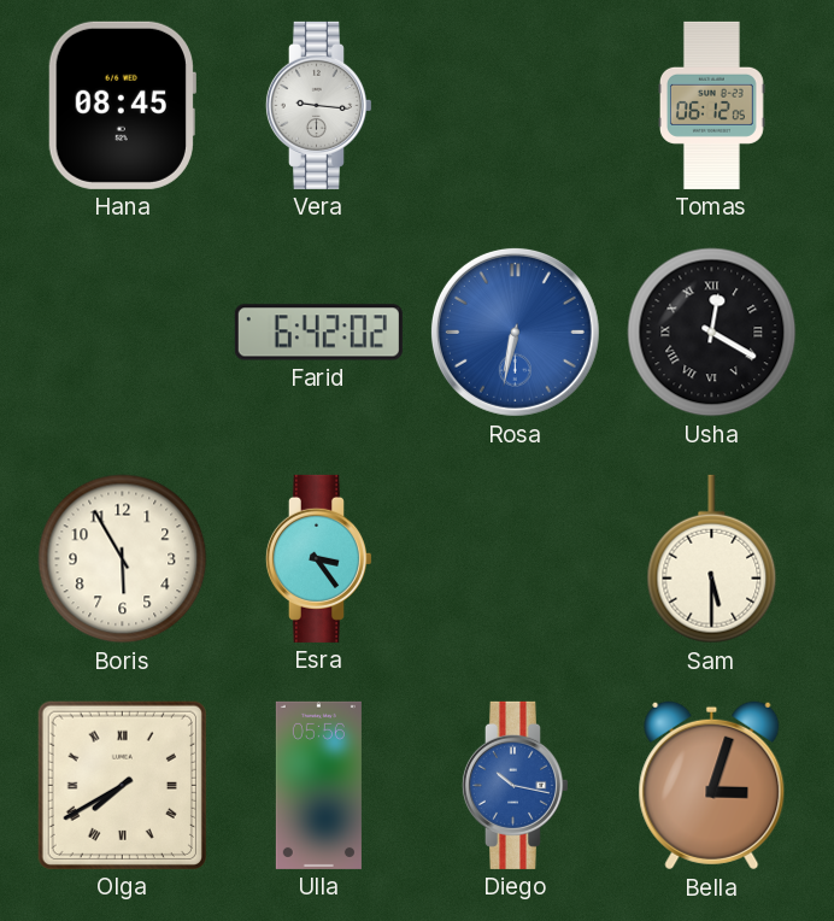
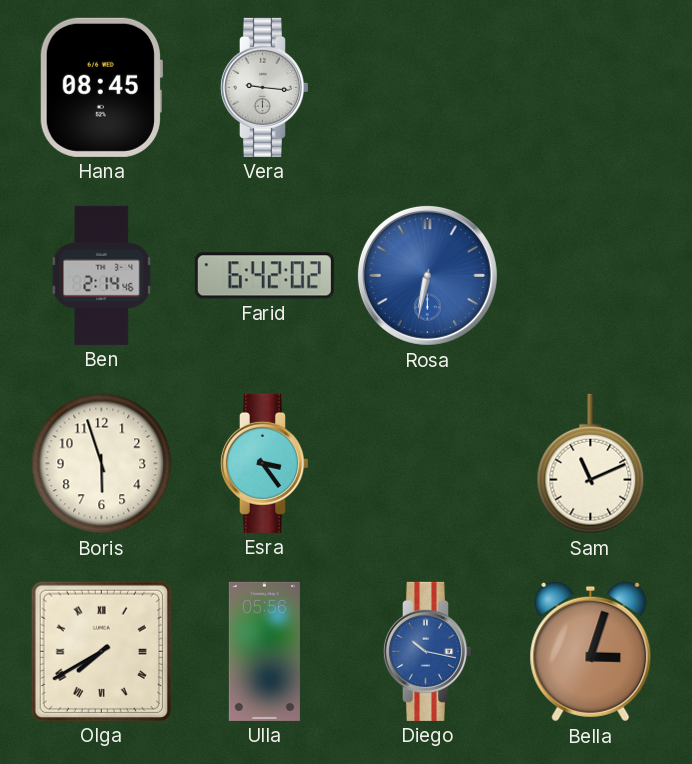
Tomas: 06:12 -> none
Ben: none -> 2:14
Usha: 12:20 -> none
Boris: 5:55 -> 5:57
Sam: 5:30 -> 11:11
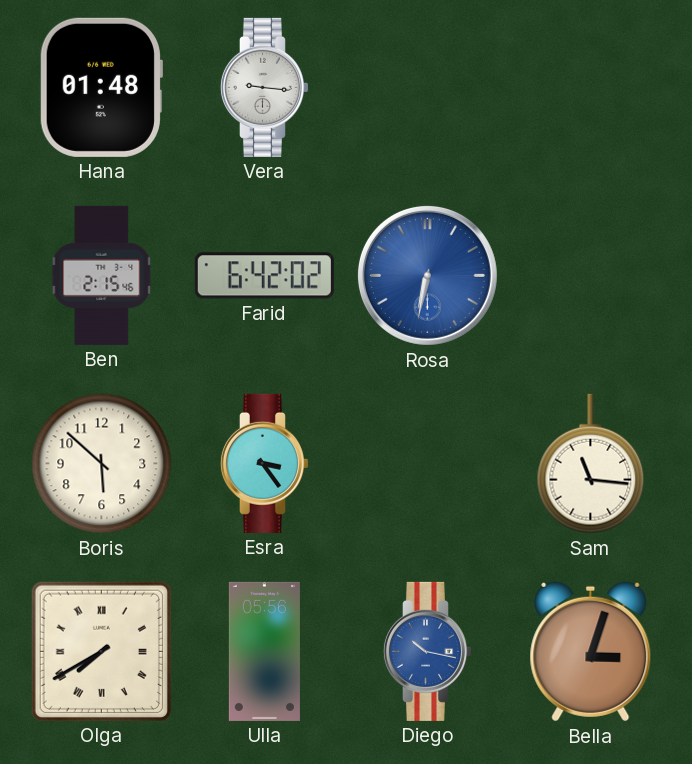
Hana: 08:45 -> 01:48
Ben: 2:14 -> 2:15
Boris: 5:57 -> 5:52
Sam: 11:11 -> 11:16
